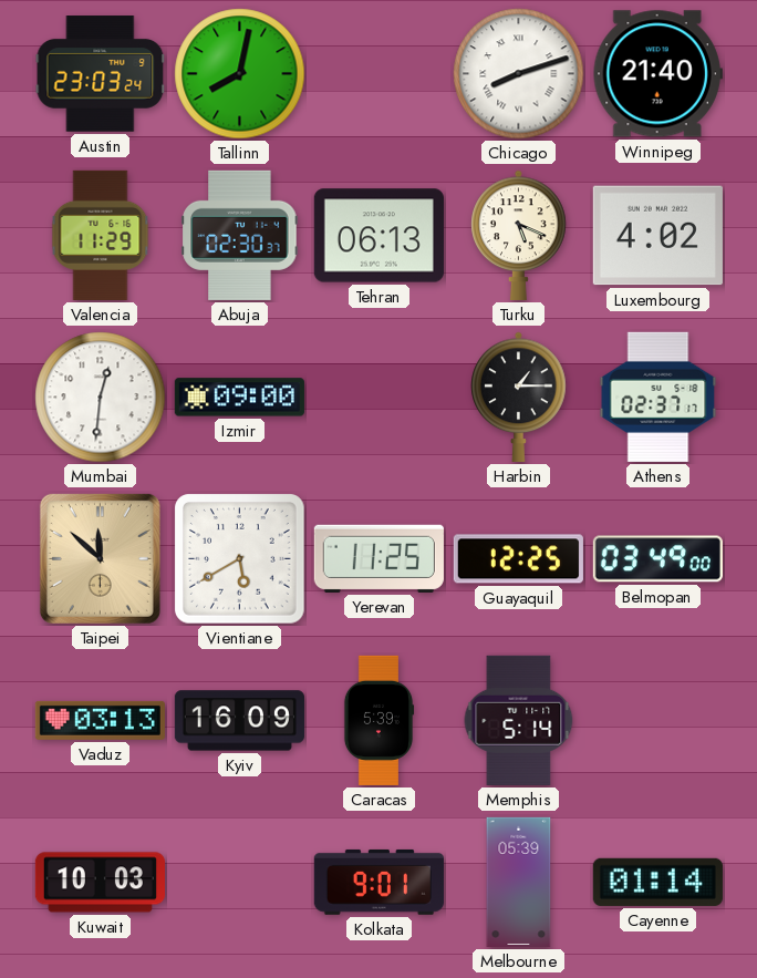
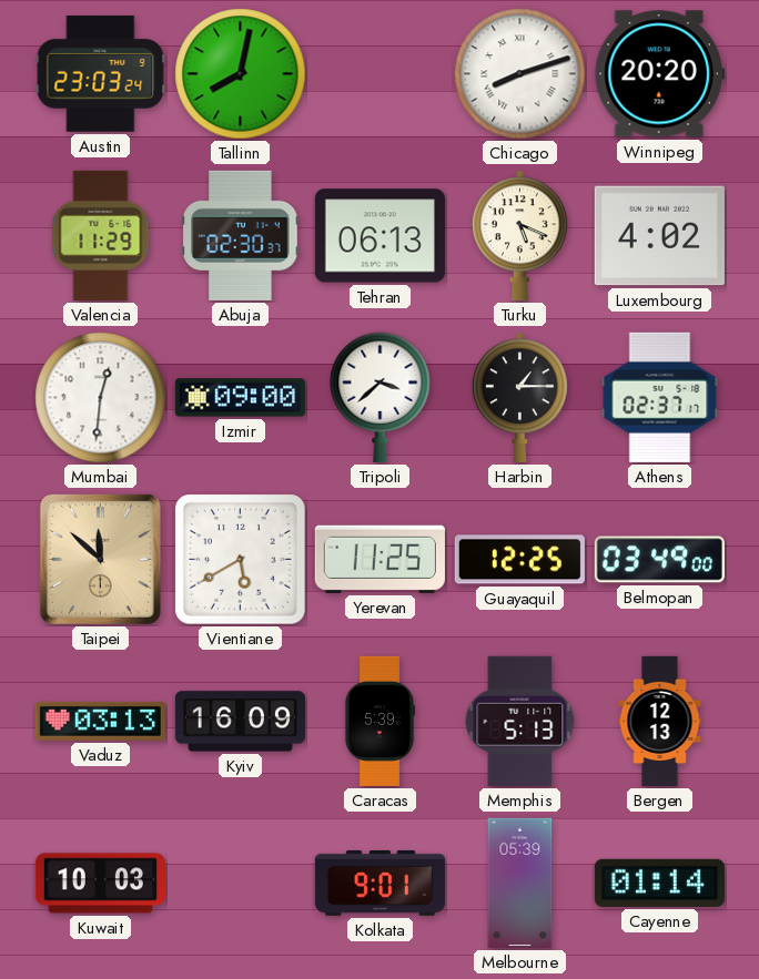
Winnipeg: 21:40 -> 20:20
Tripoli: none -> 3:38
Memphis: 5:14 -> 5:13
Bergen: none -> 12:13
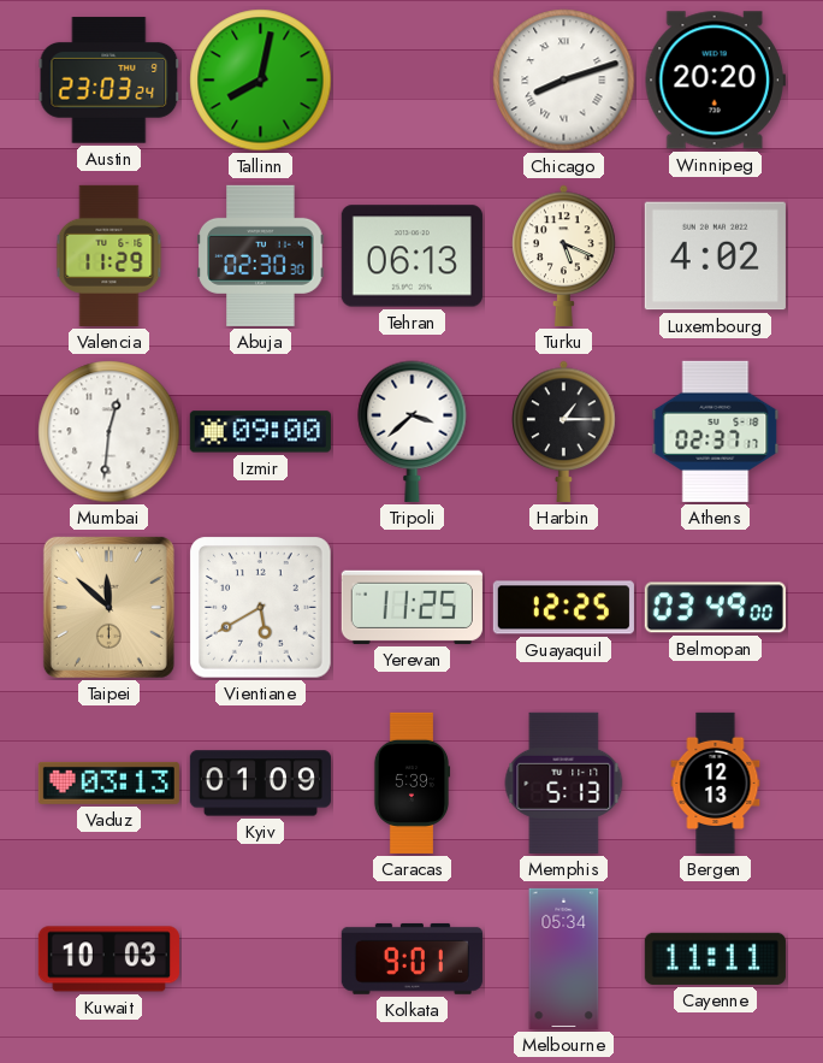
Abuja: 02:30:37 -> 02:30:30
Kyiv: 16:09 -> 01:09
Melbourne: 05:39 -> 05:34
Cayenne: 01:14 -> 11:11
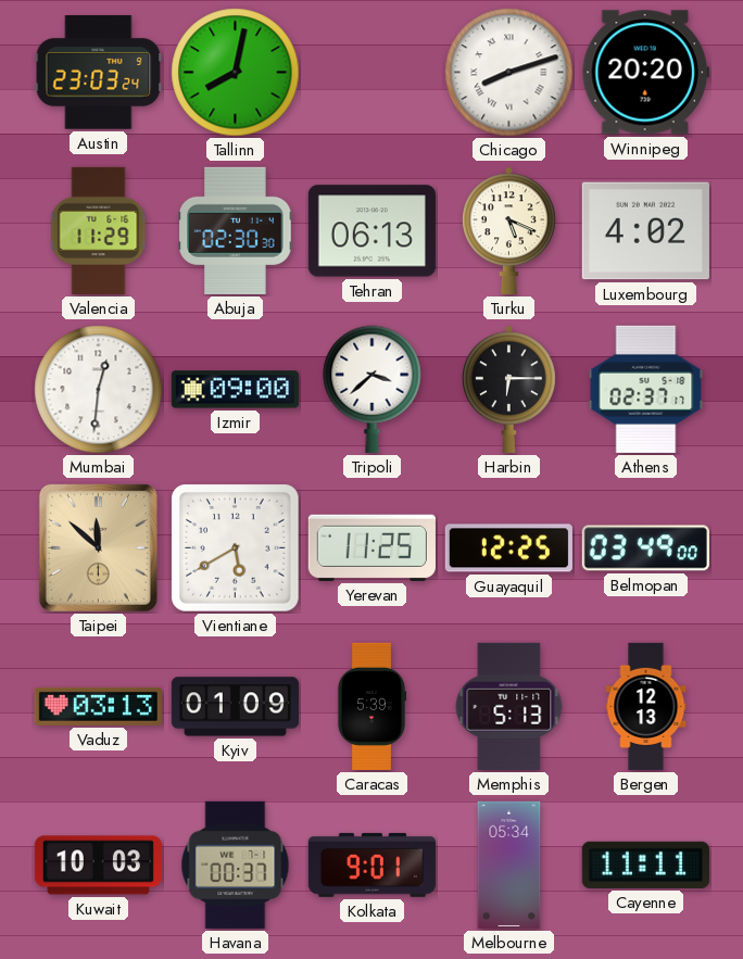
Harbin: 1:15 -> 6:15
Havana: none -> 00:37
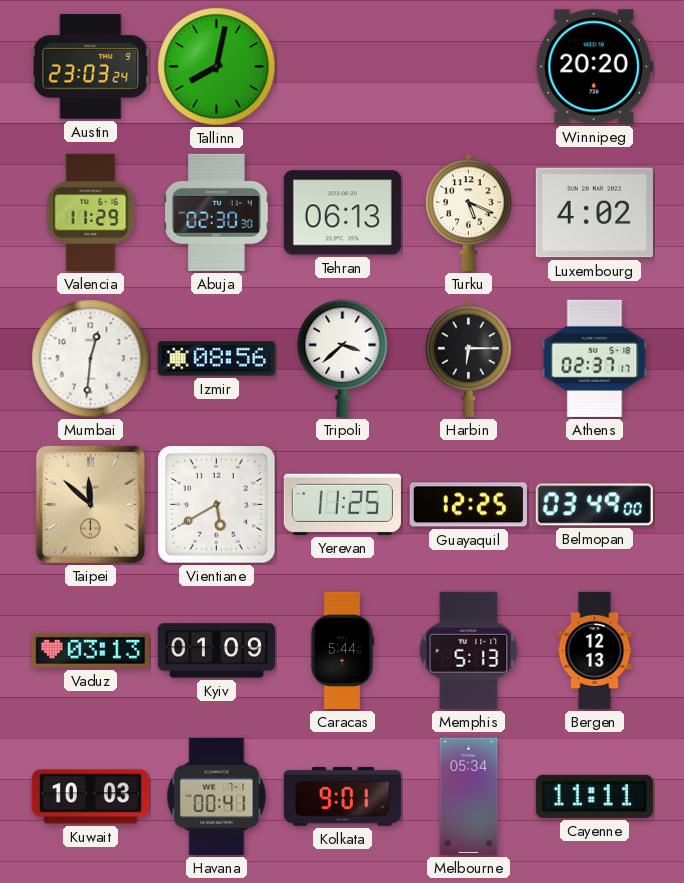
Chicago: 8:12 -> none
Izmir: 09:00 -> 08:56
Caracas: 5:39 -> 5:44
Havana: 00:37 -> 00:41
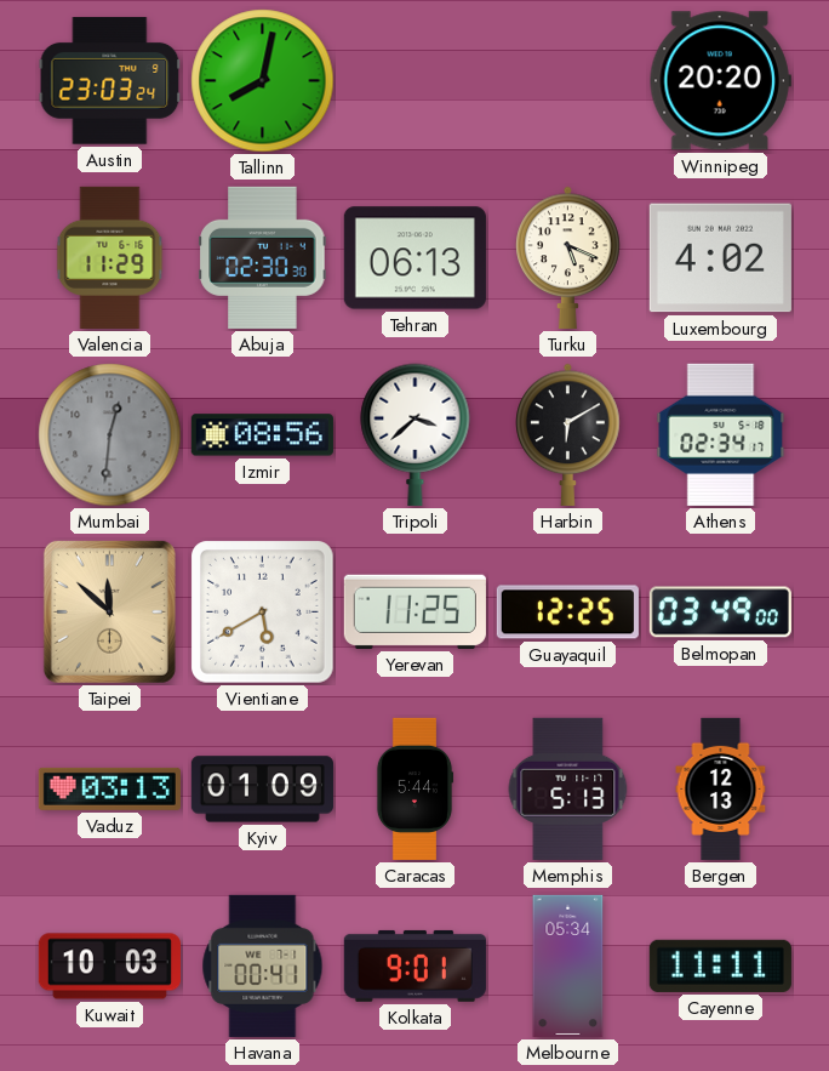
Mumbai dial: white -> grey
Harbin: 6:15 -> 6:10
Athens: 02:37 -> 02:34
